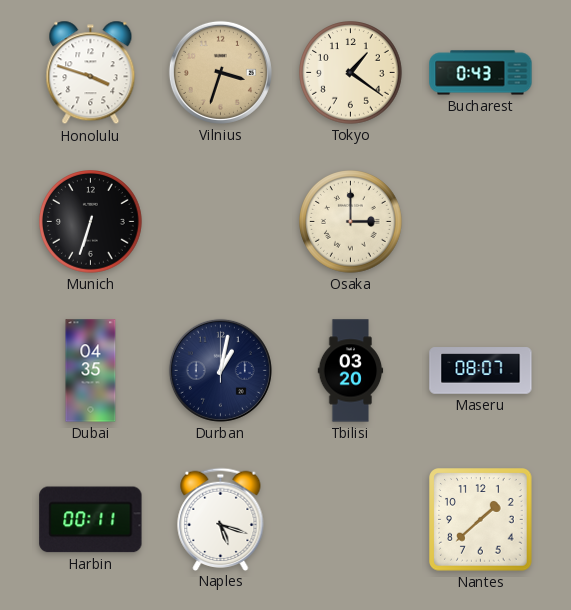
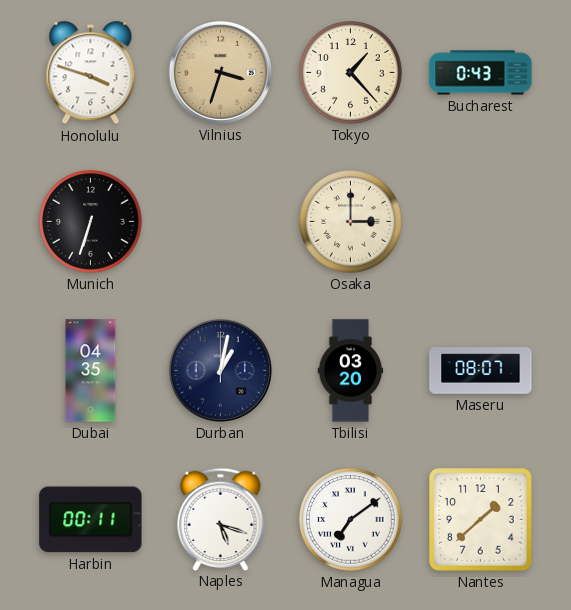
Tokyo: 1:21 -> 1:23
Managua: none -> 7:09
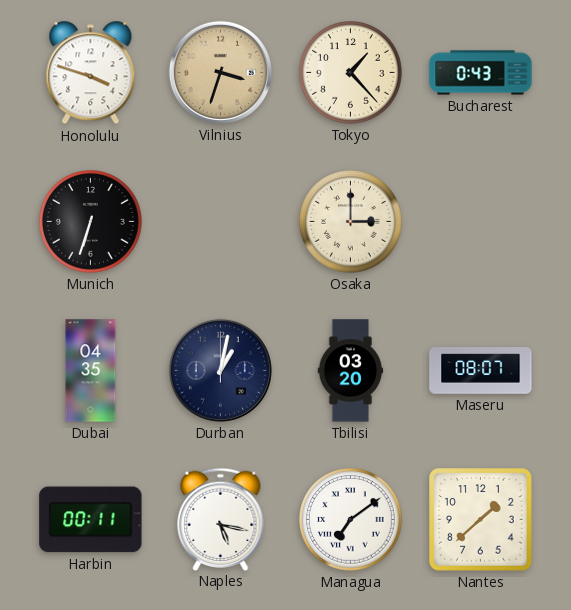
Naples: 5:18 -> 5:17
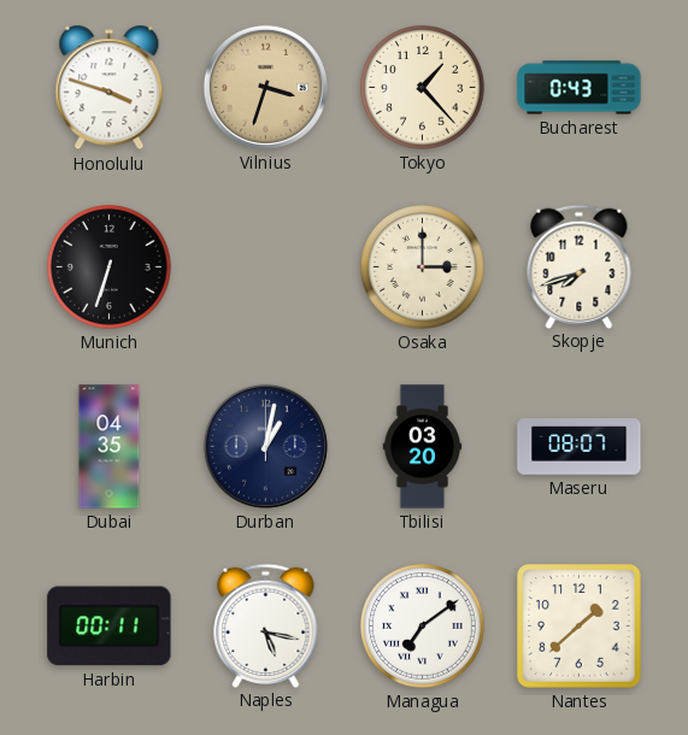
Skopje: none -> 7:42
